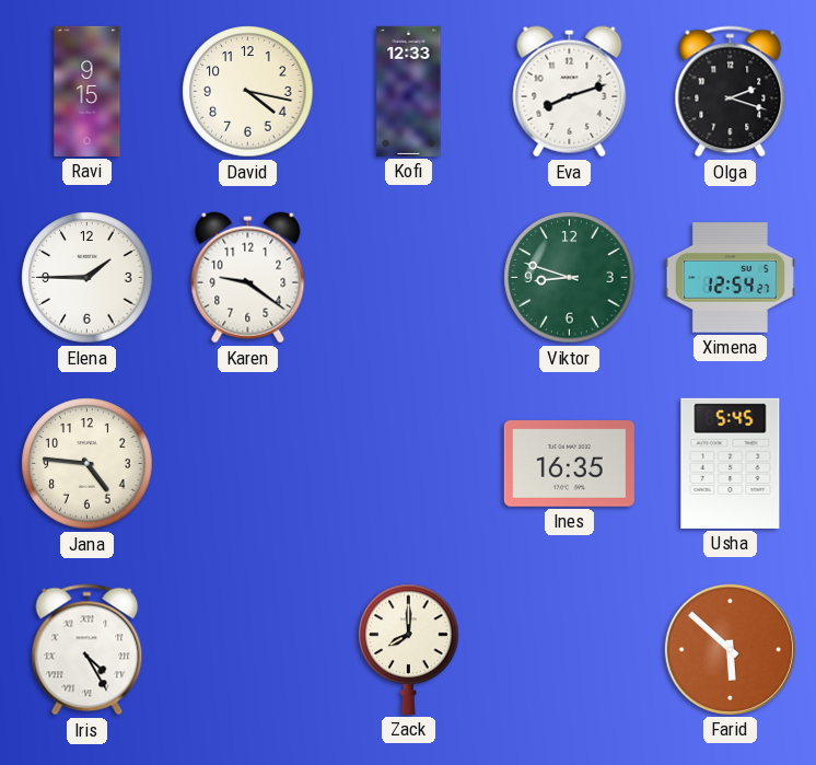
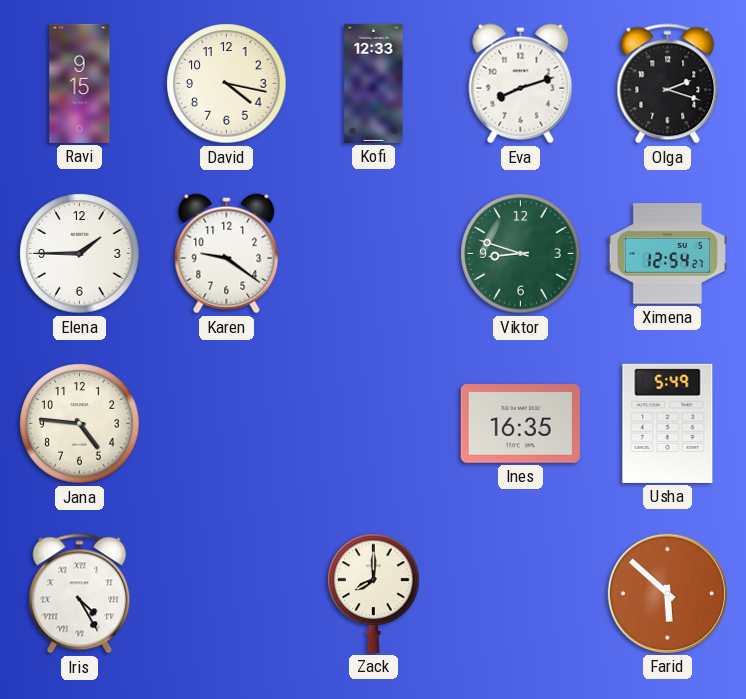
Usha: 5:45 -> 5:49
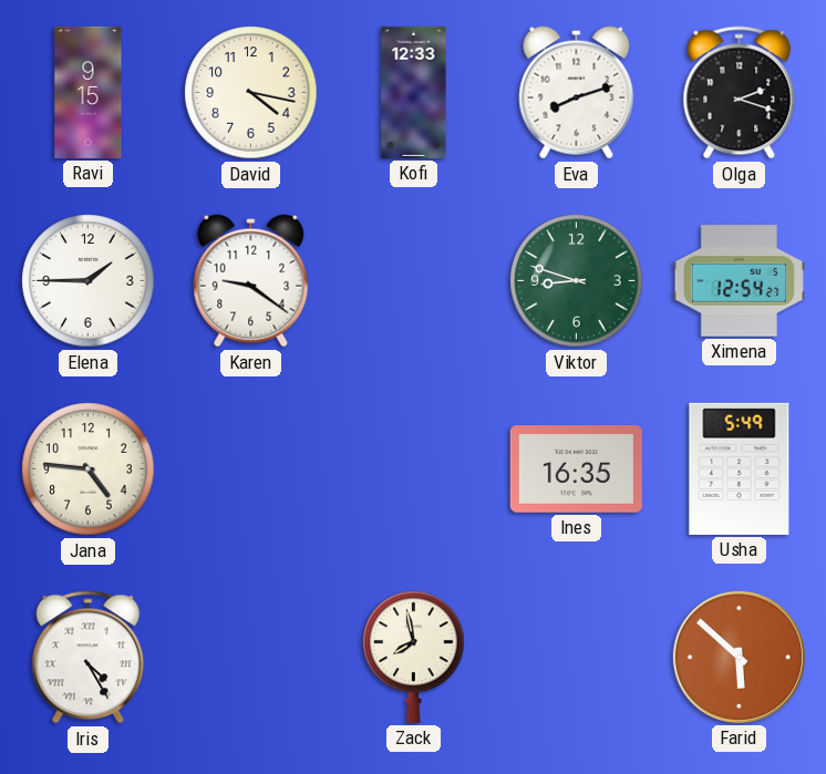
Zack: 8:00 -> 7:58
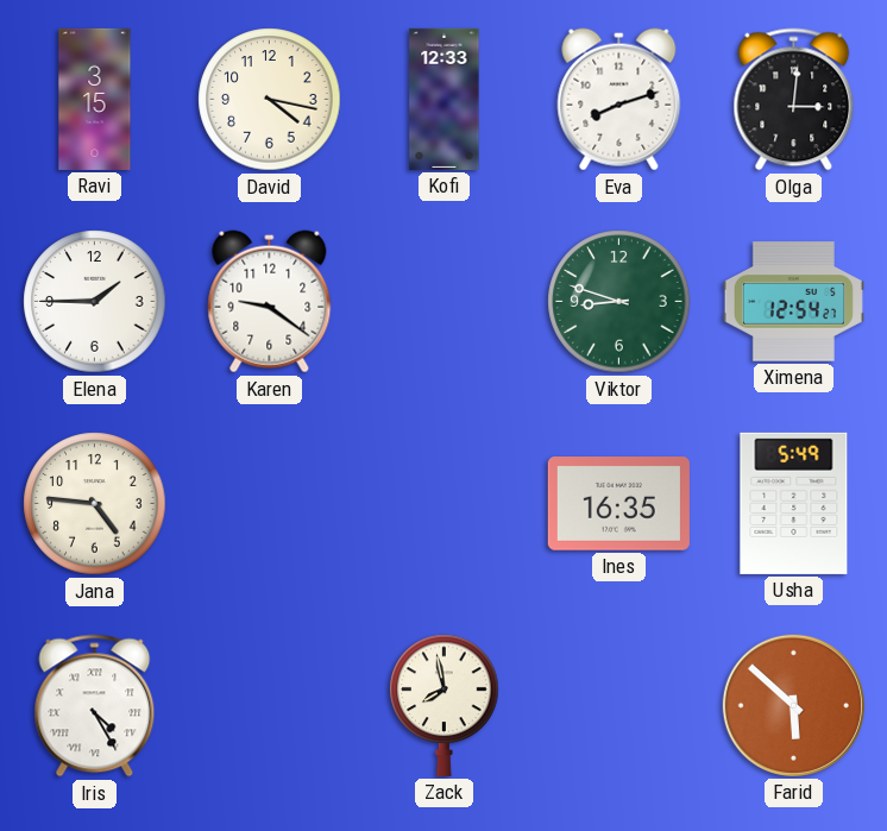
Ravi: 9:15 -> 3:15
Olga: 2:18 -> 3:01
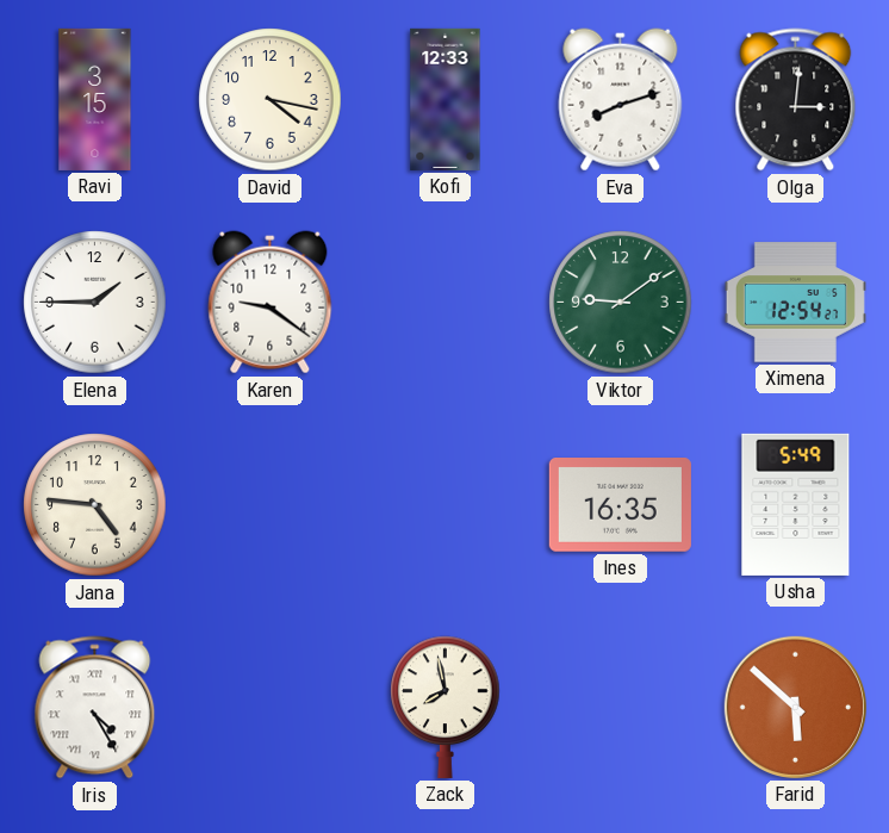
Viktor: 8:48 -> 9:09
